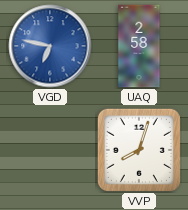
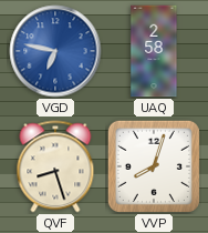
QVF: none -> 8:27
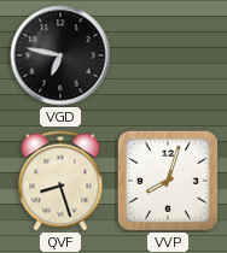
VGD dial: blue -> black
UAQ: 2:58 -> none
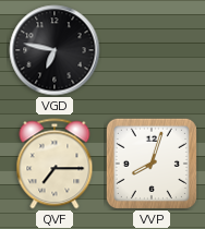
QVF: 8:27 -> 7:15
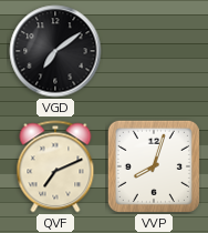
VGD: 6:47 -> 7:09
QVF: 7:15 -> 7:11
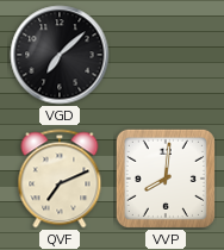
VGD: 7:09 -> 7:08
VVP: 8:03 -> 8:01
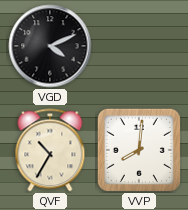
VGD: 7:08 -> 4:11
QVF: 7:11 -> 10:35
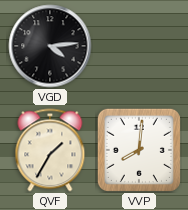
VGD: 4:11 -> 4:14
QVF: 10:35 -> 1:35
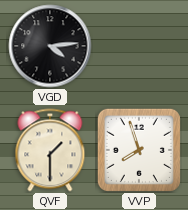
QVF: 1:35 -> 1:30
VVP: 8:01 -> 7:57
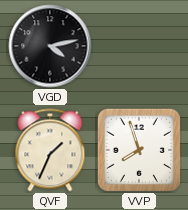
VGD: 4:14 -> 4:13
QVF: 1:30 -> 1:34
